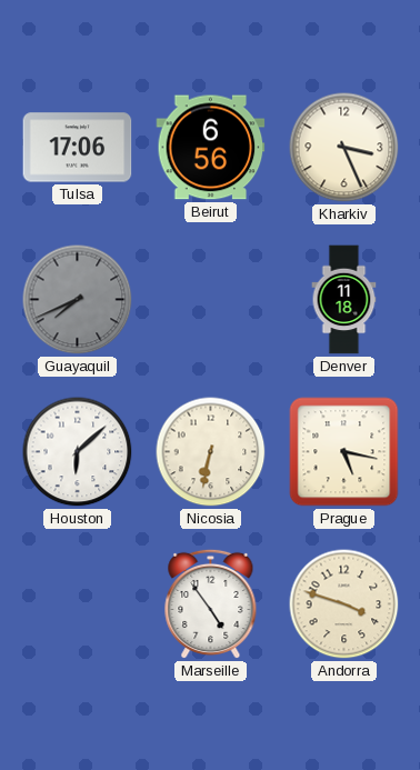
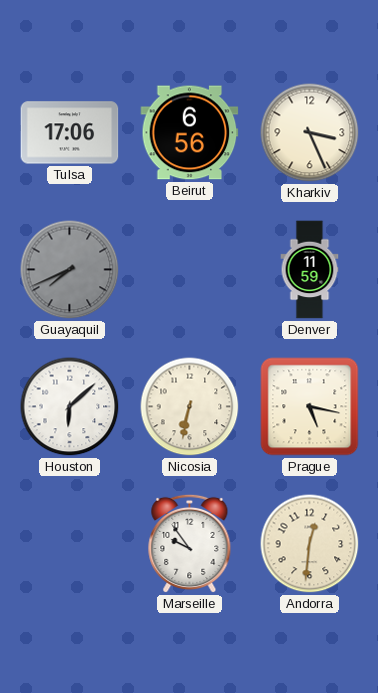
Denver: 11:18 -> 11:59
Marseille: 4:54 -> 9:54
Andorra: 3:48 -> 12:31
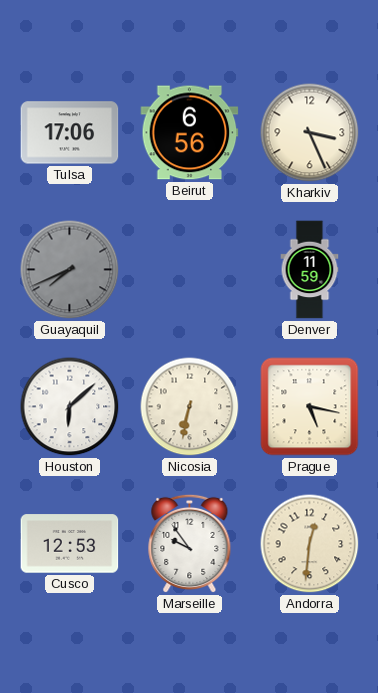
Cusco: none -> 12:53
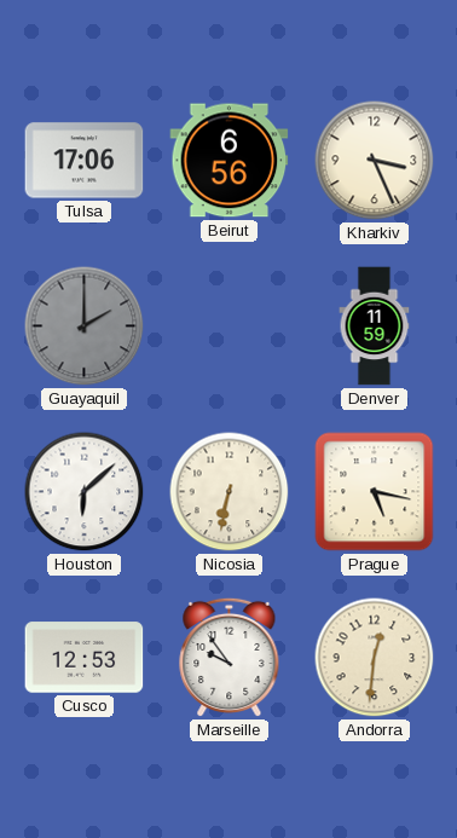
Guayaquil: 7:41 -> 2:00
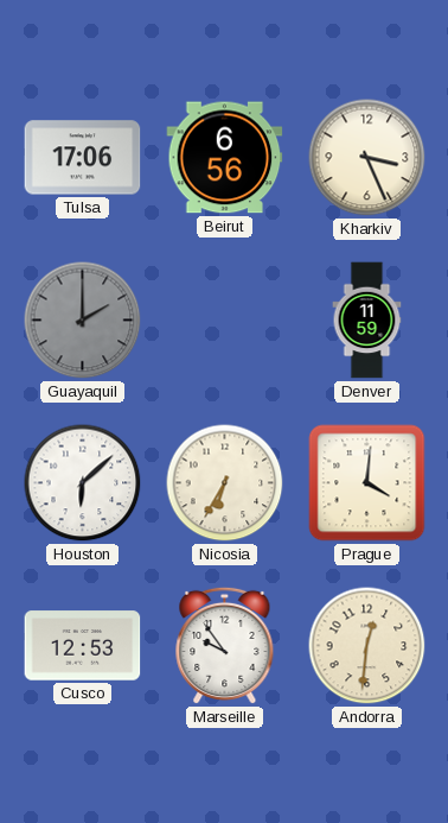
Nicosia: 6:32 -> 6:35
Prague: 5:17 -> 4:01
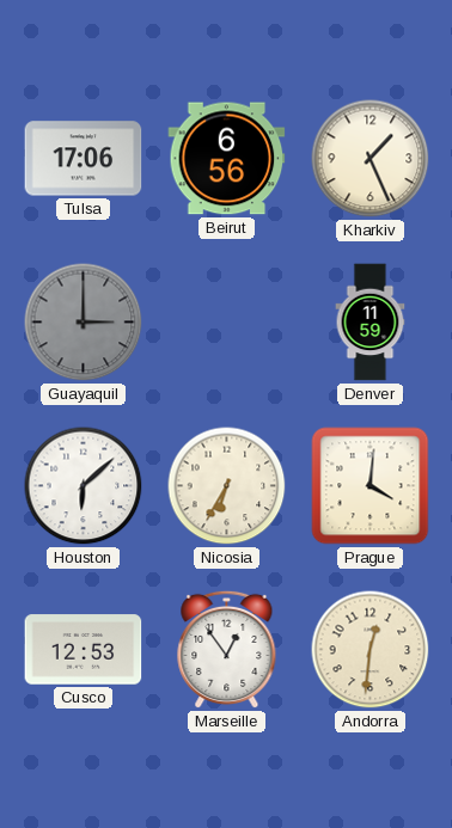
Kharkiv: 3:26 -> 1:26
Guayaquil: 2:00 -> 3:00
Marseille: 9:54 -> 12:54
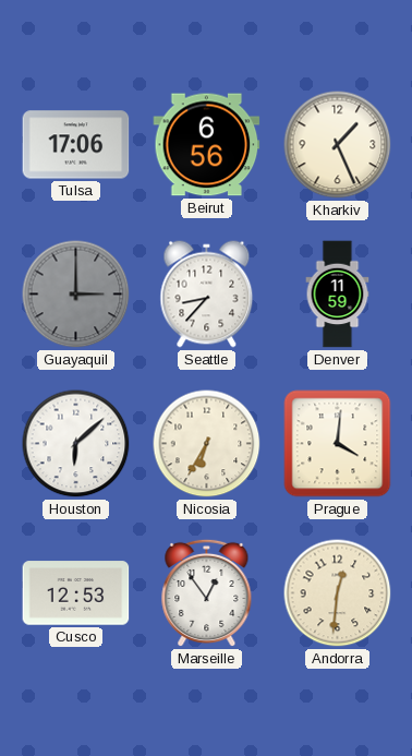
Seattle: none -> 8:37
